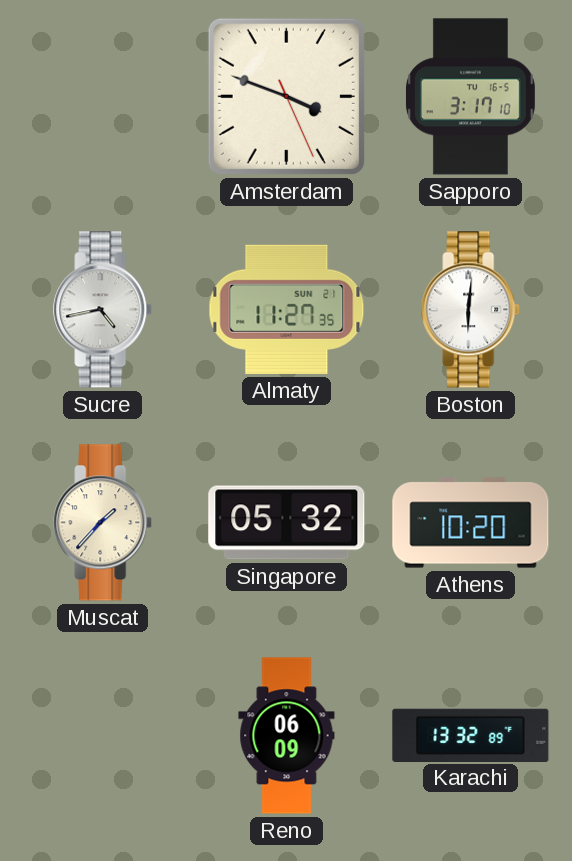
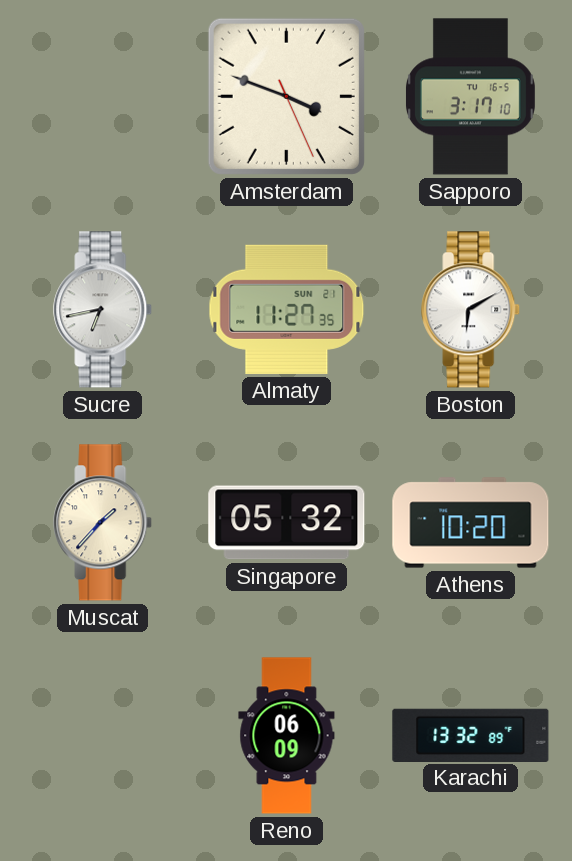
Sucre: 4:43 -> 6:43
Boston: 6:01 -> 6:10
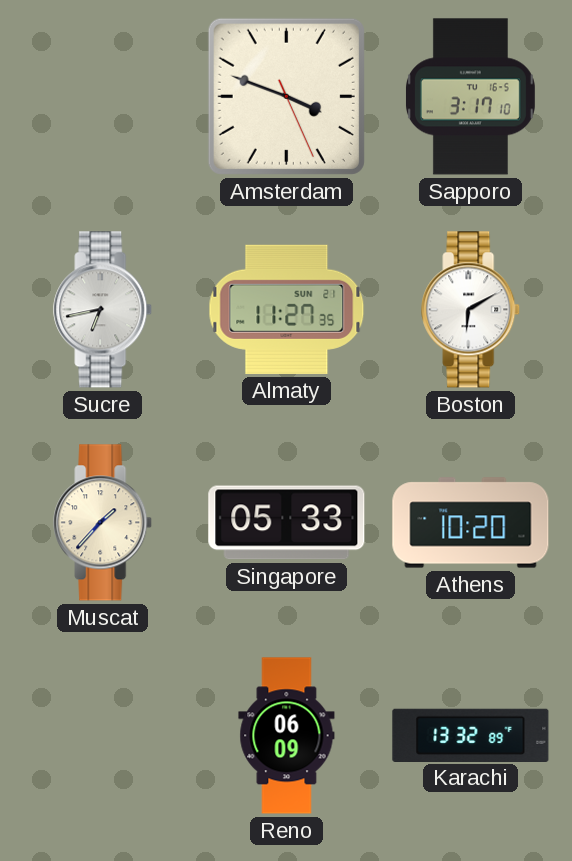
Singapore: 05:32 -> 05:33
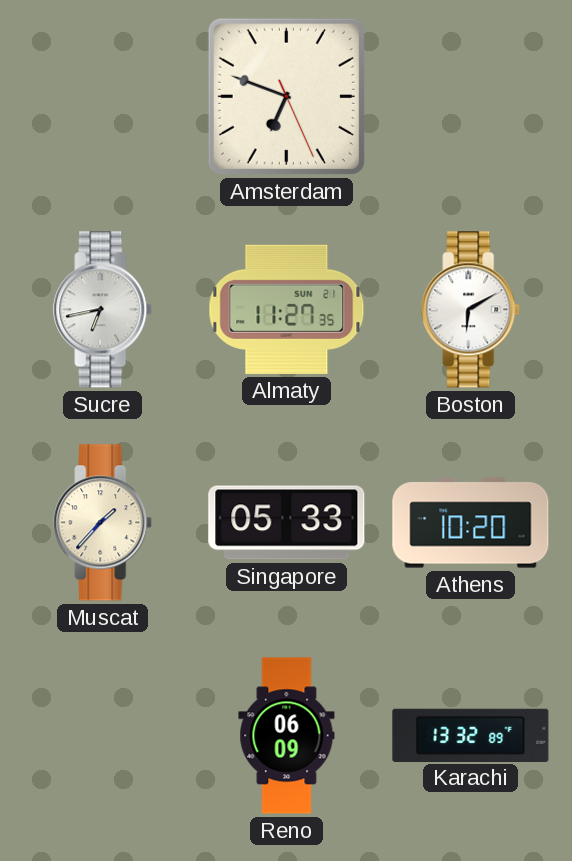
Amsterdam: 3:48 -> 6:48
Sapporo: 3:17 -> none
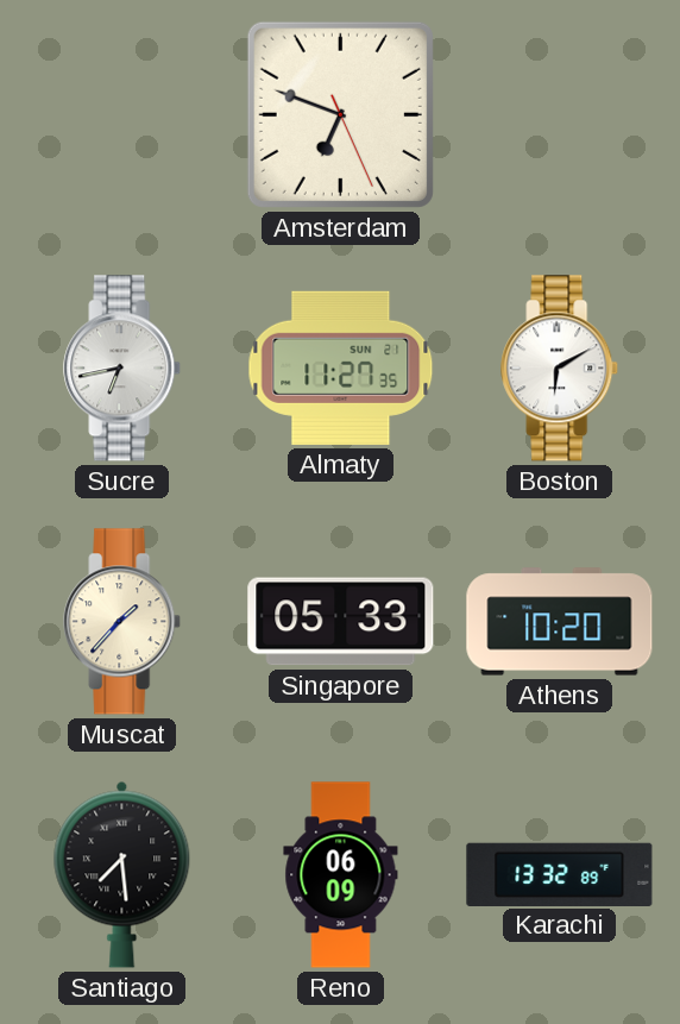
Santiago: none -> 7:29
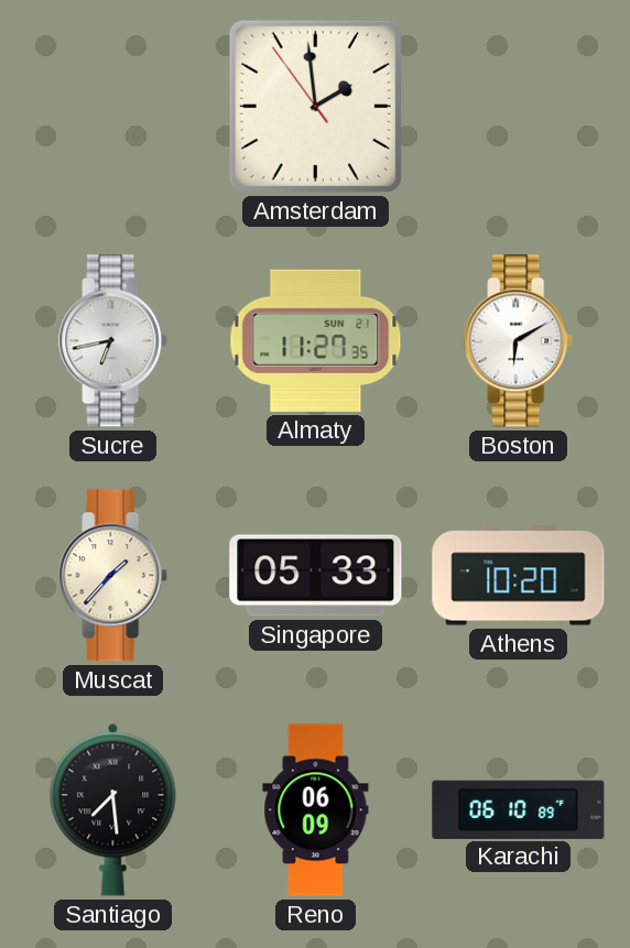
Amsterdam: 6:48 -> 1:58
Karachi: 13:32 -> 06:10
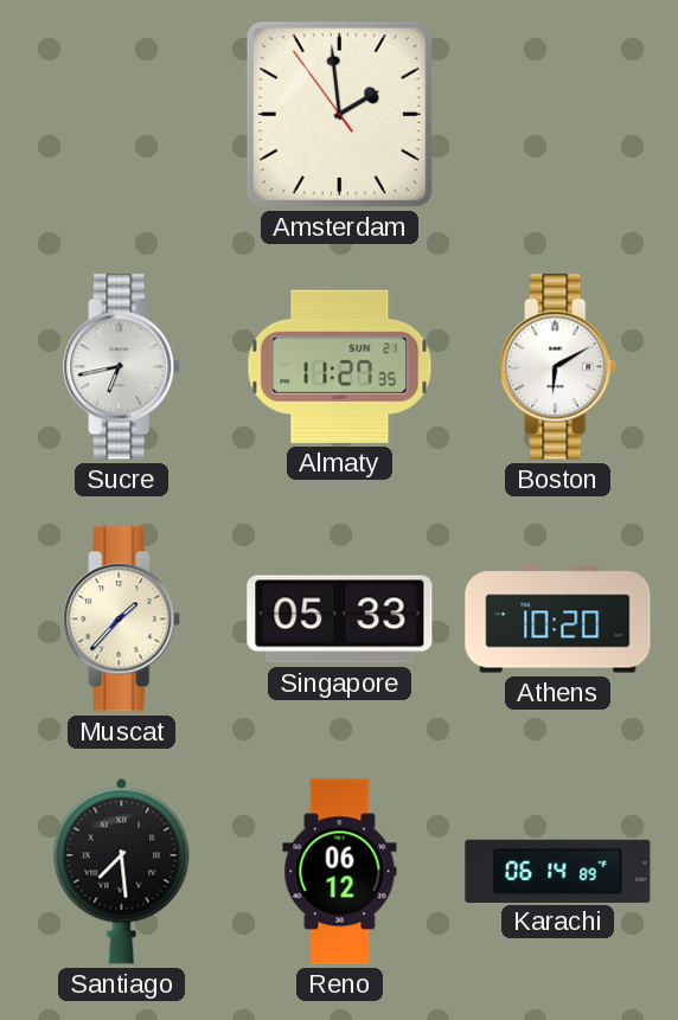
Reno: 06:09 -> 06:12
Karachi: 06:10 -> 06:14
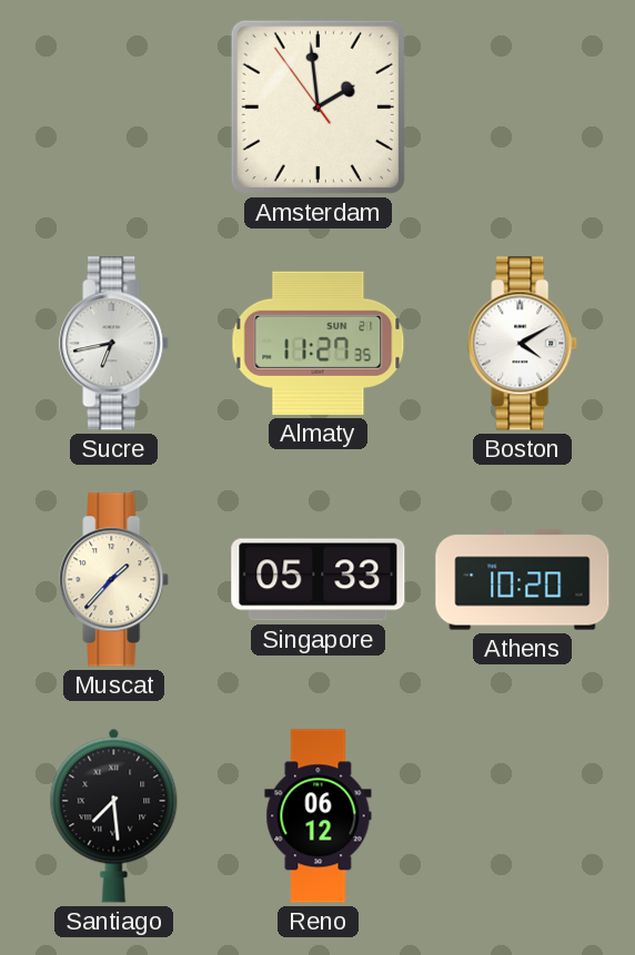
Boston: 6:10 -> 4:10
Karachi: 06:14 -> none
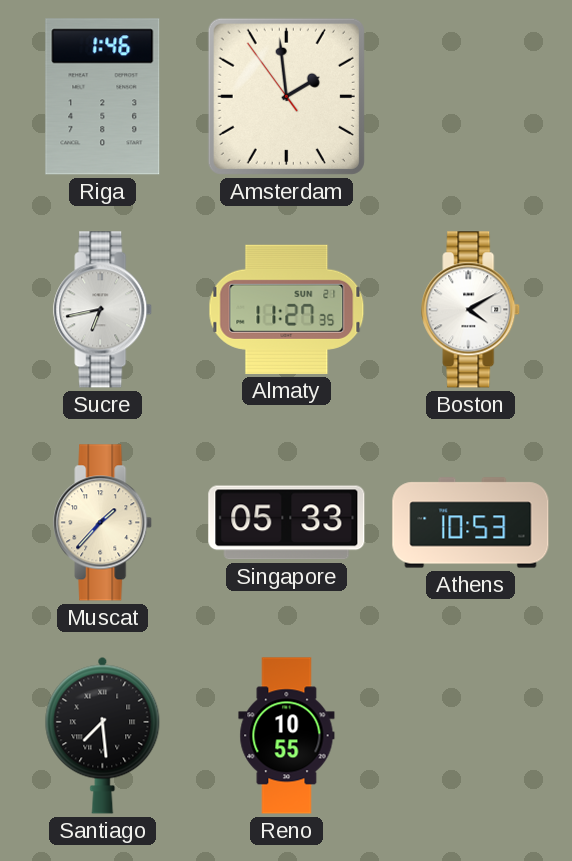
Riga: none -> 1:46
Athens: 10:20 -> 10:53
Reno: 06:12 -> 10:55
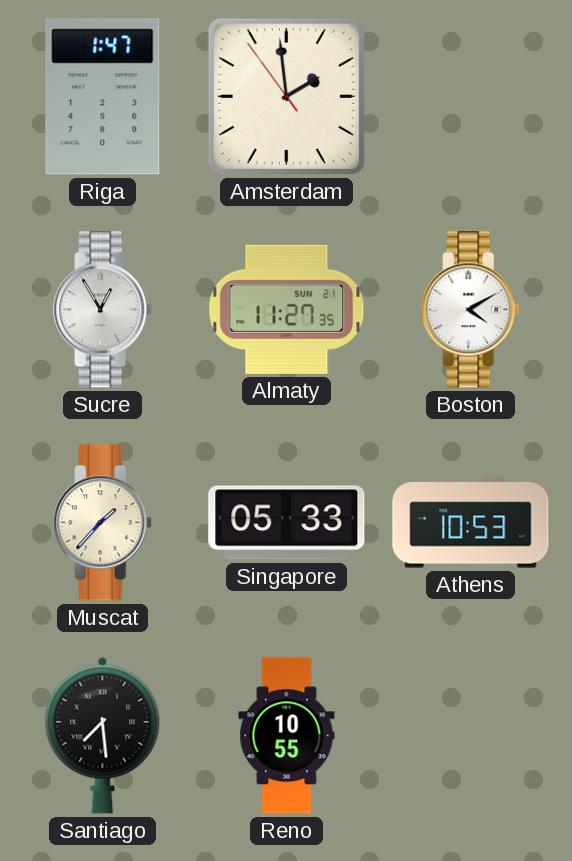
Riga: 1:46 -> 1:47
Sucre: 6:43 -> 12:55
